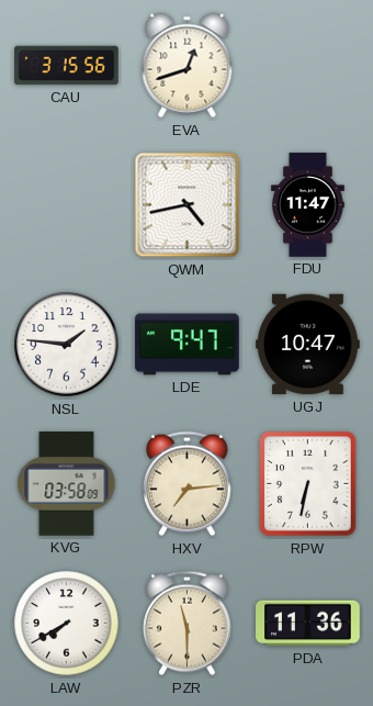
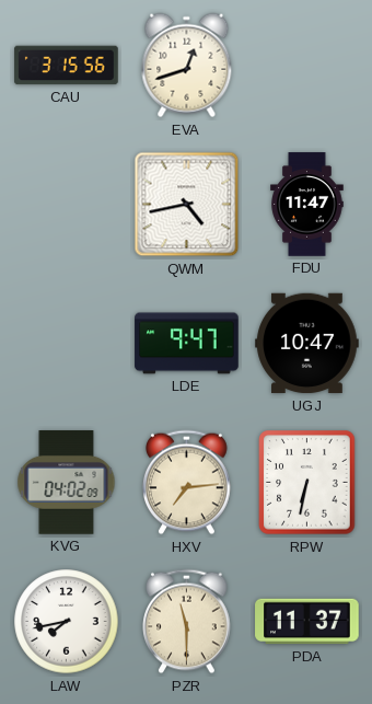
NSL: 1:46 -> none
KVG: 03:58 -> 04:02
LAW: 7:40 -> 7:43
PDA: 11:36 -> 11:37
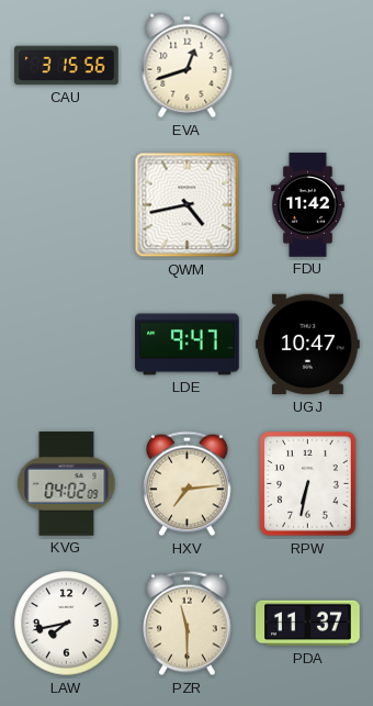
FDU: 11:47 -> 11:42
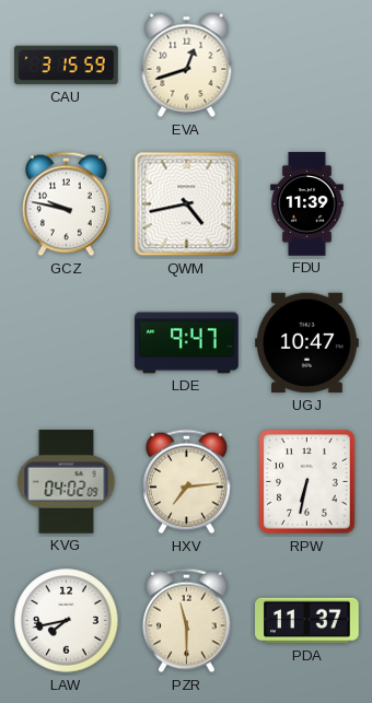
CAU: 3:15:56 -> 3:15:59
GCZ: none -> 9:47
FDU: 11:42 -> 11:39
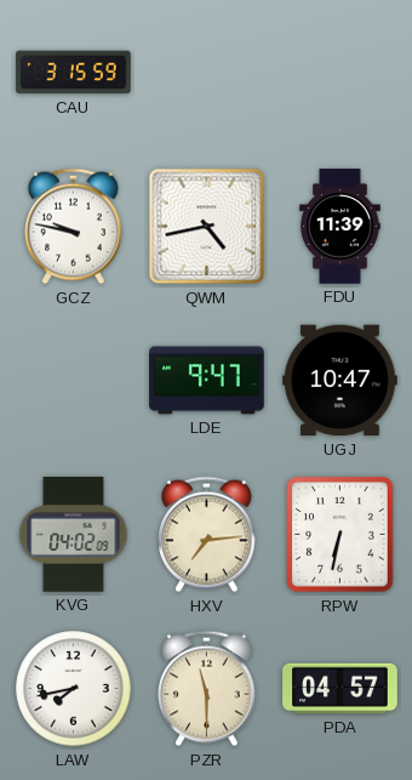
EVA: 12:42 -> none
PDA: 11:37 -> 04:57
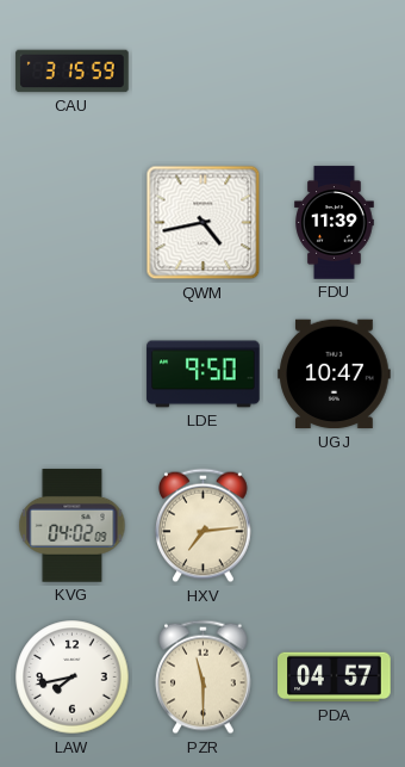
GCZ: 9:47 -> none
LDE: 9:47 -> 9:50
RPW: 6:32 -> none
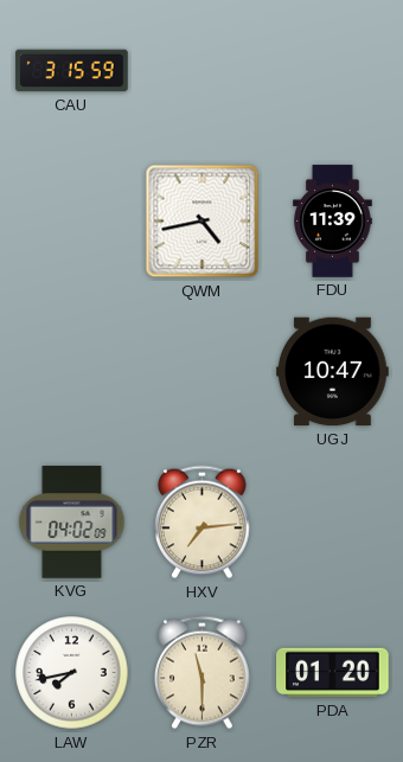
LDE: 9:50 -> none
PDA: 04:57 -> 01:20
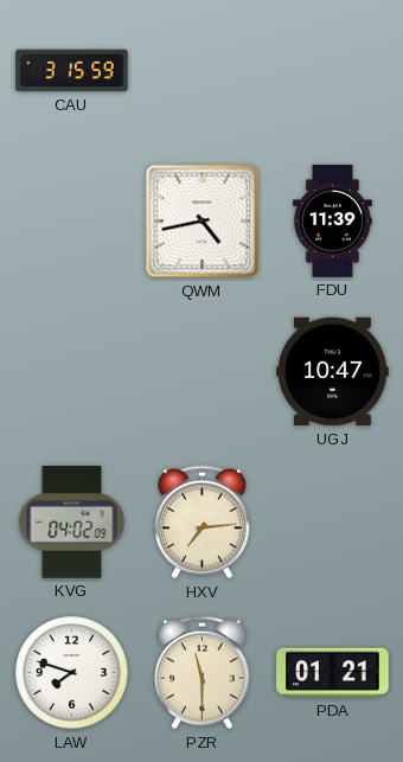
LAW: 7:43 -> 7:48
PDA: 01:20 -> 01:21
